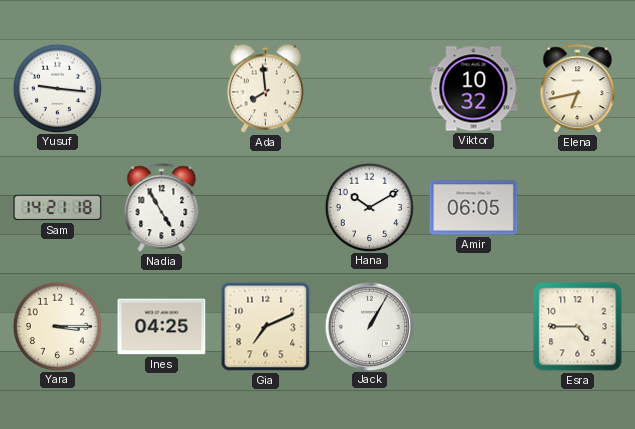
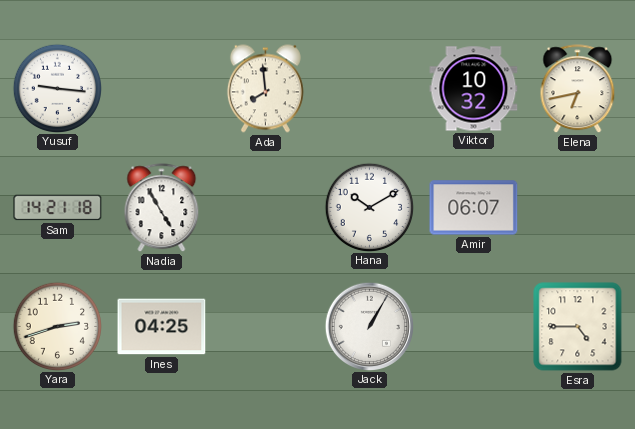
Amir: 06:05 -> 06:07
Yara: 3:15 -> 2:42
Gia: 7:11 -> none
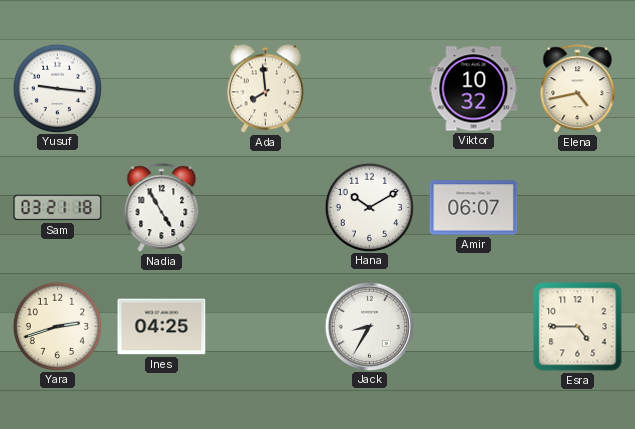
Elena: 6:43 -> 4:43
Sam: 14:21 -> 03:21
Jack: 1:05 -> 8:35
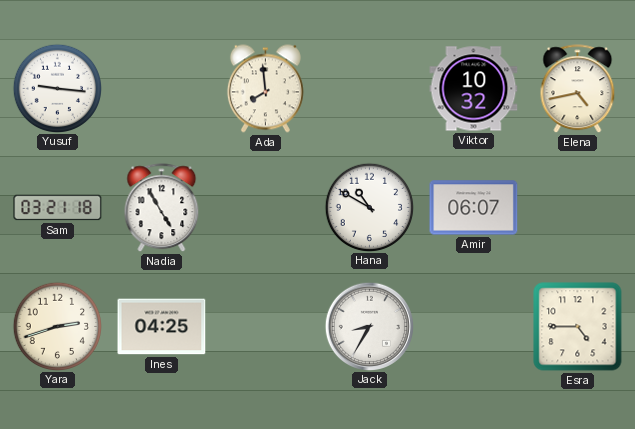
Hana: 10:10 -> 10:50
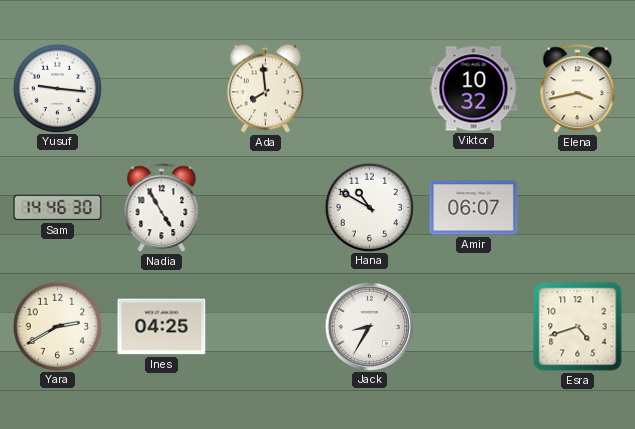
Elena: 4:43 -> 3:43
Sam: 03:21 -> 14:46
Yara: 2:42 -> 2:40
Esra: 4:45 -> 4:42
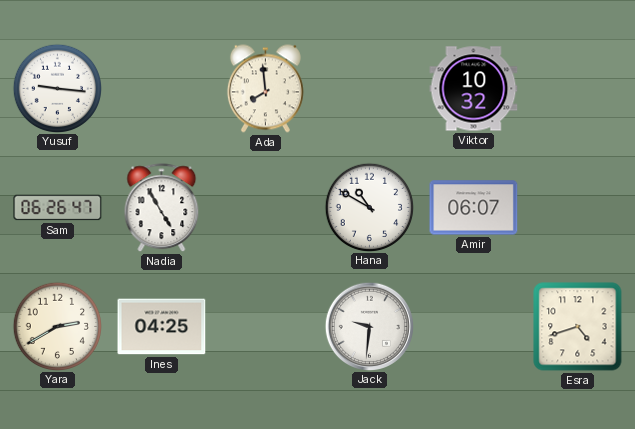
Elena: 3:43 -> none
Sam: 14:46 -> 06:26
Jack: 8:35 -> 9:31
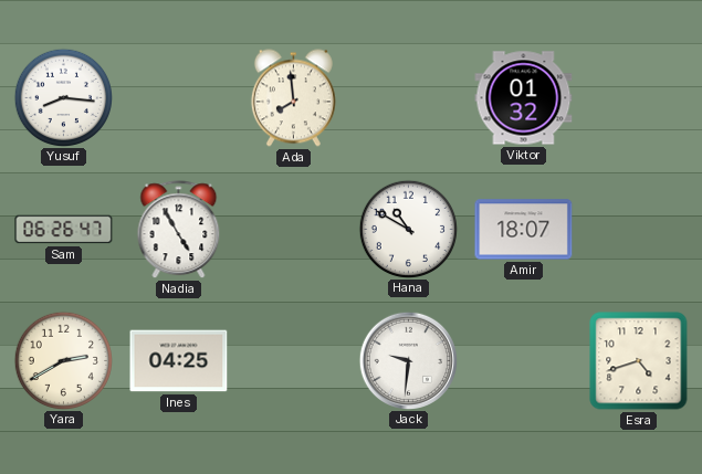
Yusuf: 9:16 -> 8:16
Viktor: 10:32 -> 01:32
Amir: 06:07 -> 18:07
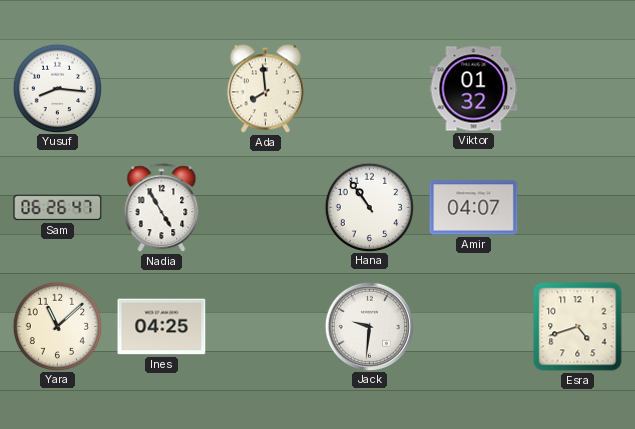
Hana: 10:50 -> 10:54
Amir: 18:07 -> 04:07
Yara: 2:40 -> 11:08
